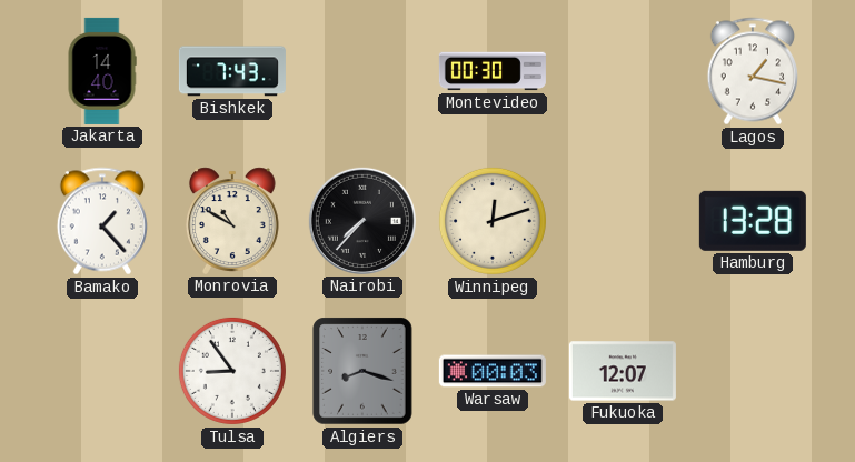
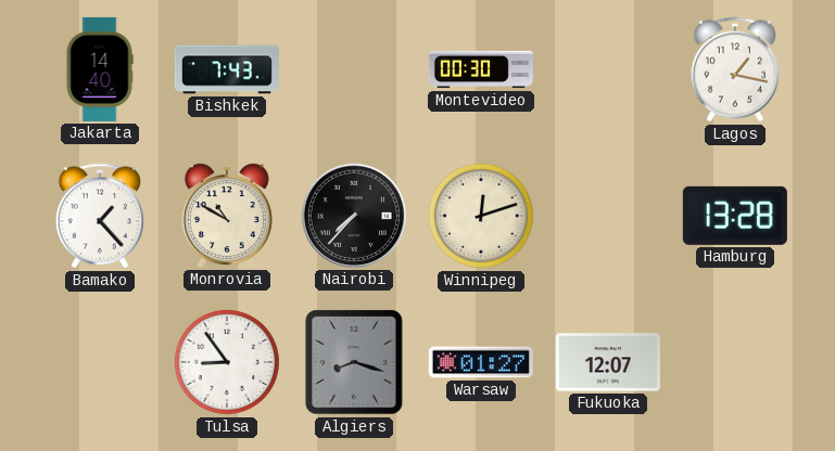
Warsaw: 00:03 -> 01:27
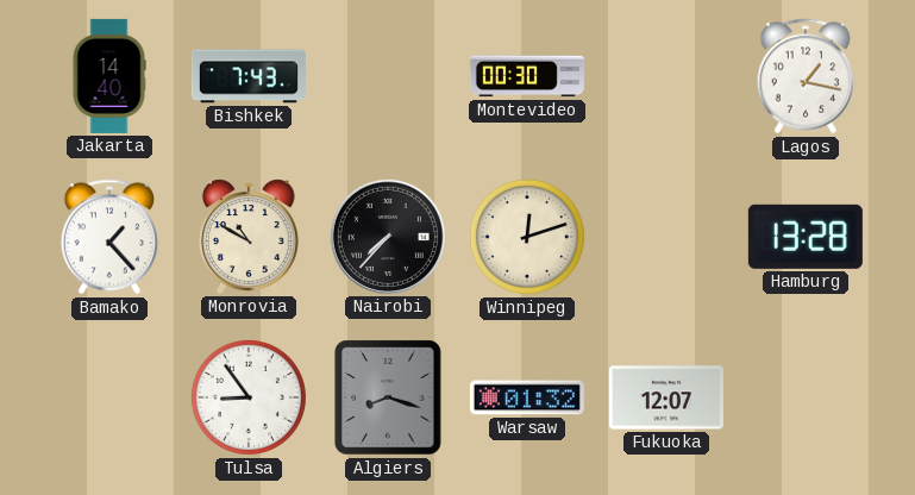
Warsaw: 01:27 -> 01:32
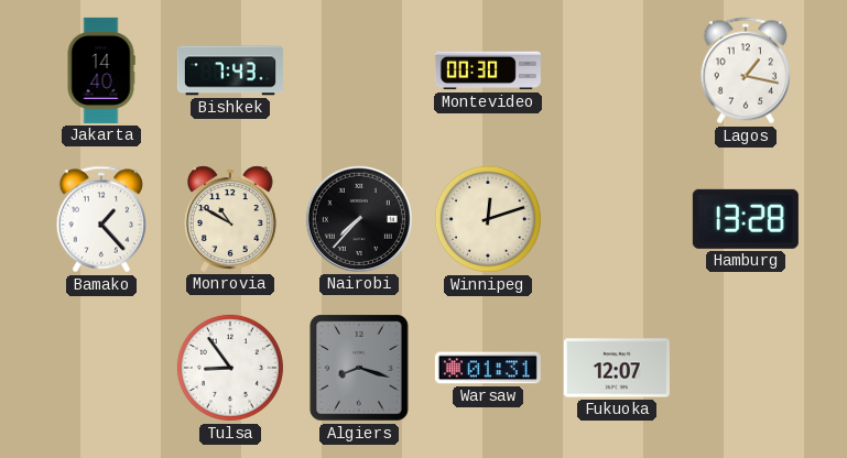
Warsaw: 01:32 -> 01:31
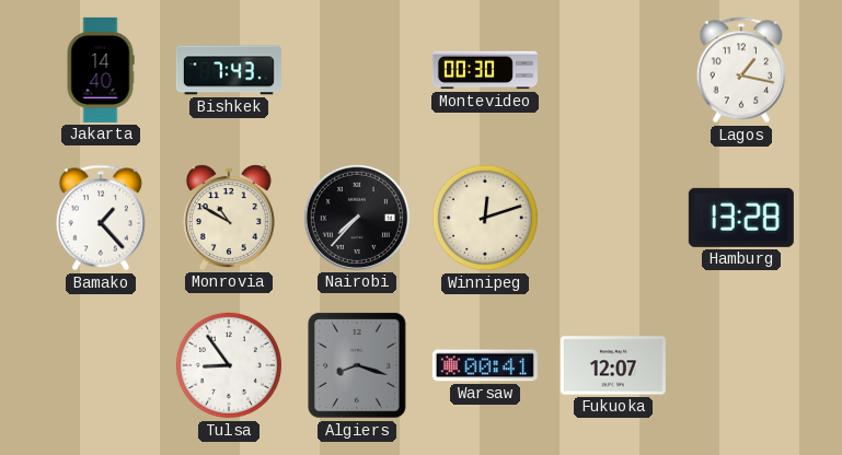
Warsaw: 01:31 -> 00:41
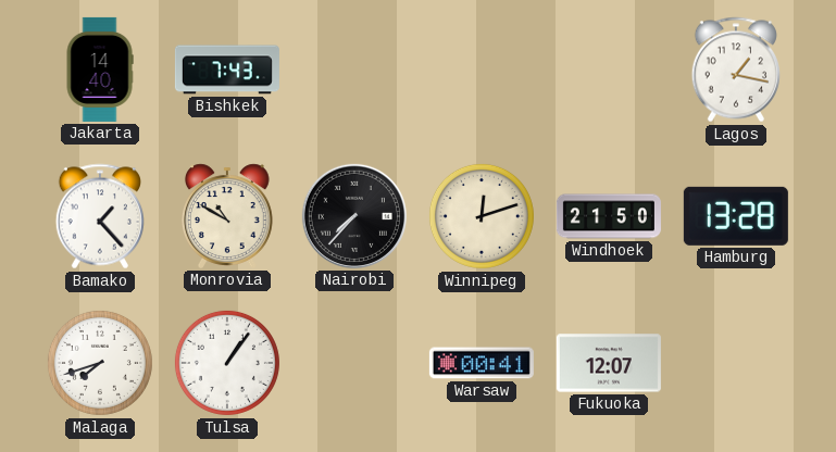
Montevideo: 00:30 -> none
Windhoek: none -> 21:50
Malaga: none -> 7:42
Tulsa: 8:54 -> 1:06
Algiers: 8:18 -> none
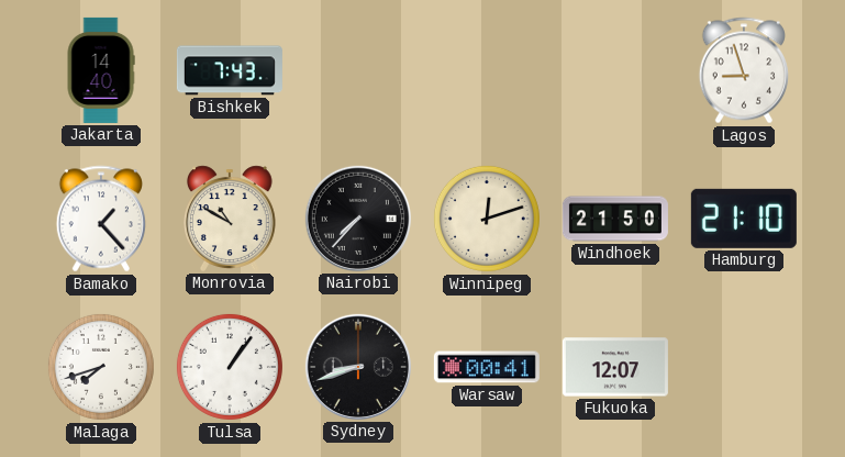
Lagos: 1:17 -> 8:57
Hamburg: 13:28 -> 21:10
Sydney: none -> 8:42
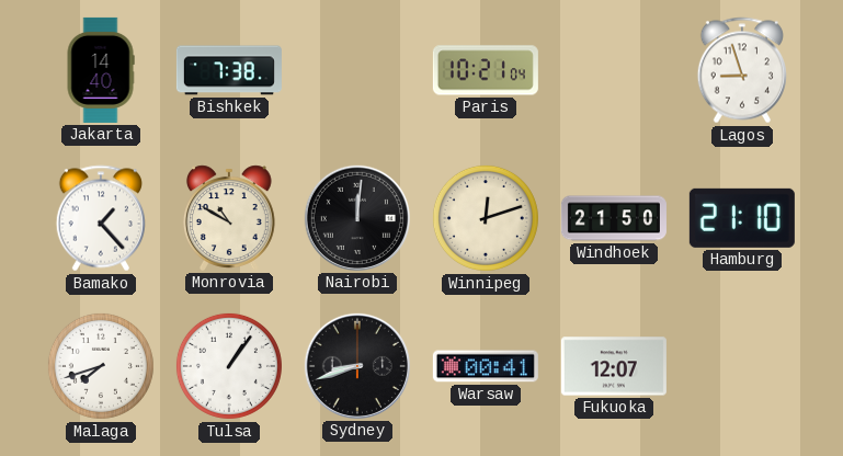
Bishkek: 7:43 -> 7:38
Paris: none -> 10:21
Nairobi: 7:37 -> 12:01
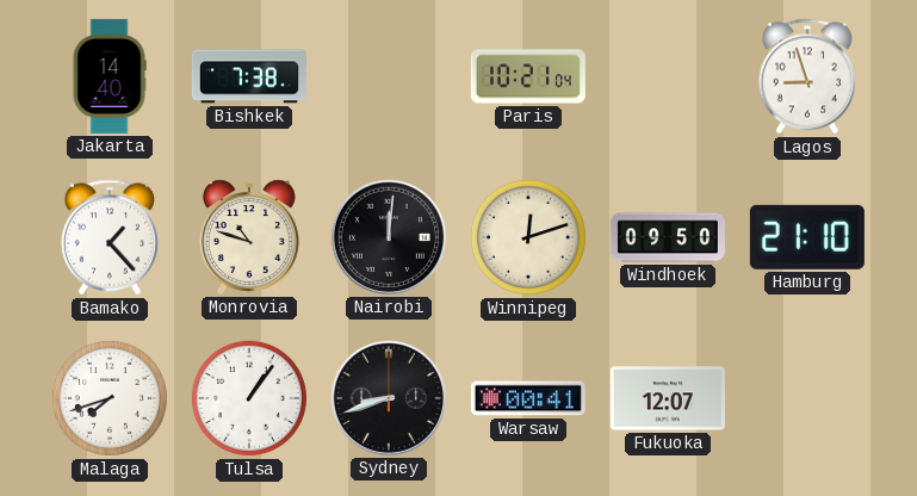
Monrovia: 10:50 -> 10:48
Windhoek: 21:50 -> 09:50
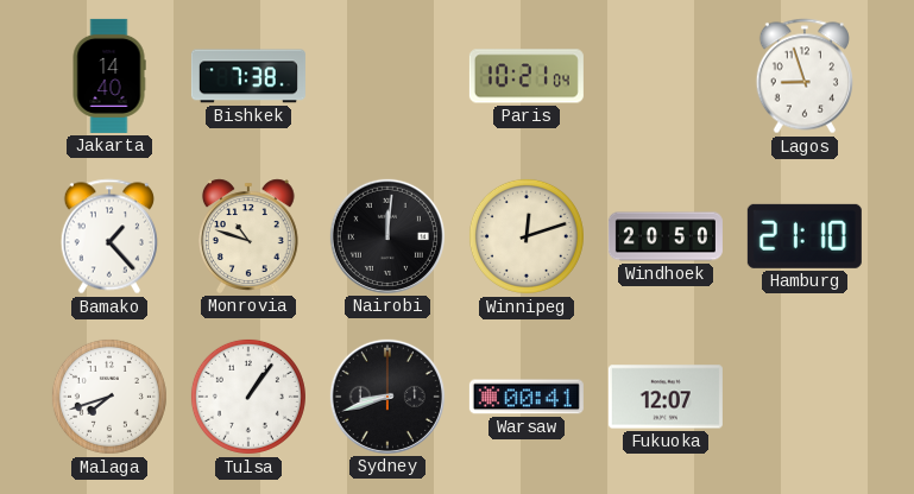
Windhoek: 09:50 -> 20:50
